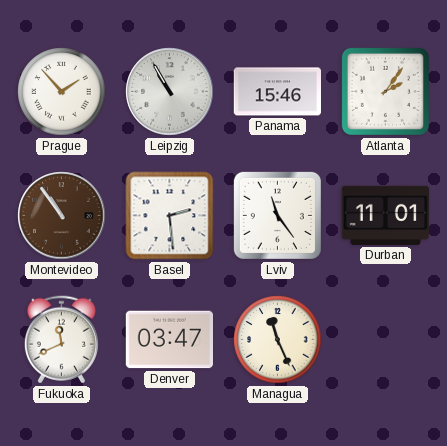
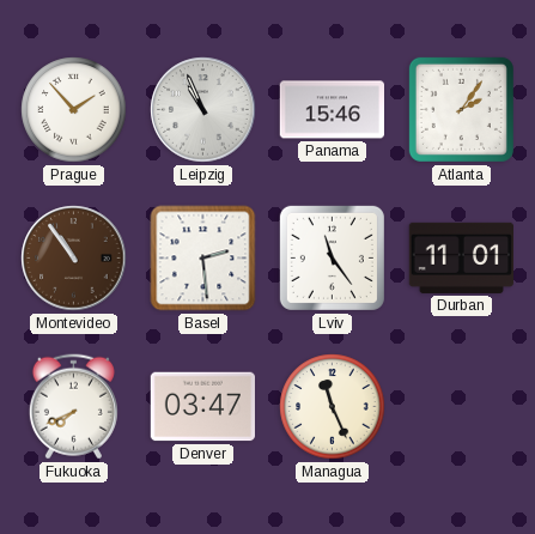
Leipzig: 10:55 -> 10:56
Fukuoka: 11:41 -> 7:41
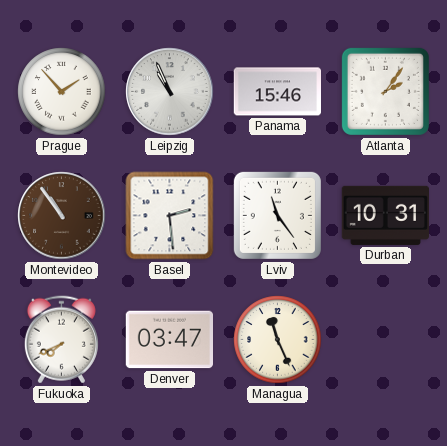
Durban: 11:01 -> 10:31
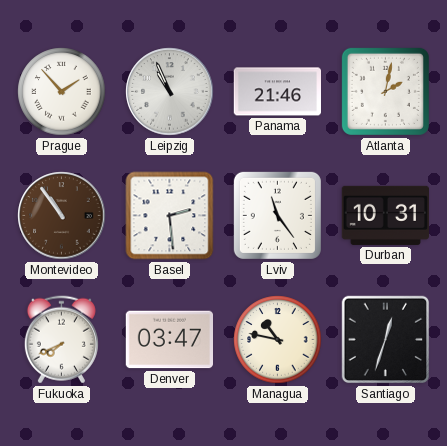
Panama: 15:46 -> 21:46
Atlanta: 2:06 -> 2:02
Managua: 11:26 -> 10:47
Santiago: none -> 12:33
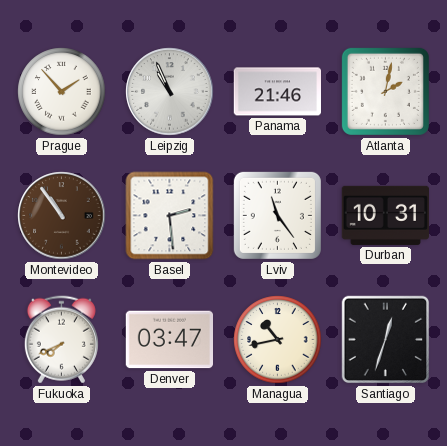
Managua: 10:47 -> 10:43
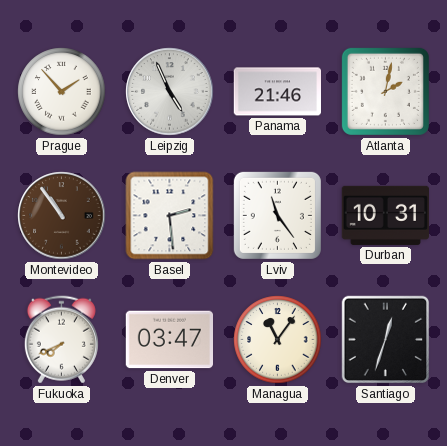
Leipzig: 10:56 -> 4:56
Managua: 10:43 -> 11:06
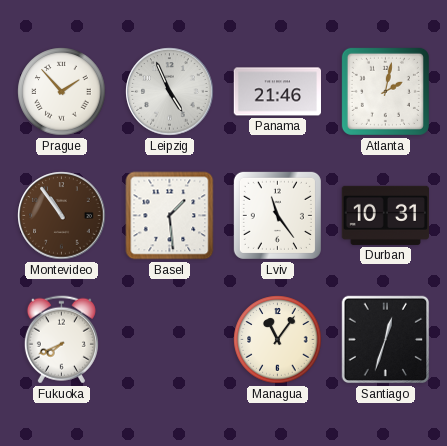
Basel: 2:29 -> 1:29
Denver: 03:47 -> none
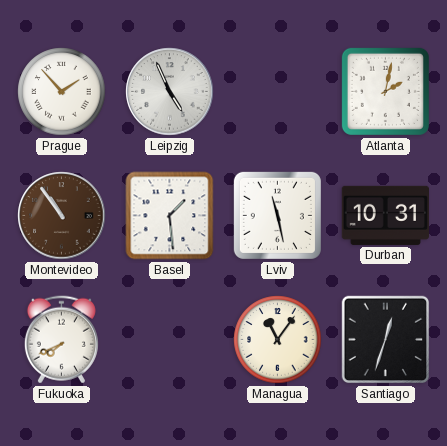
Panama: 21:46 -> none
Lviv: 11:24 -> 11:28
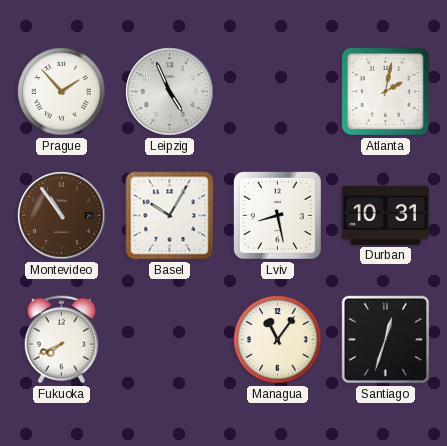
Basel: 1:29 -> 10:05
Lviv: 11:28 -> 8:28
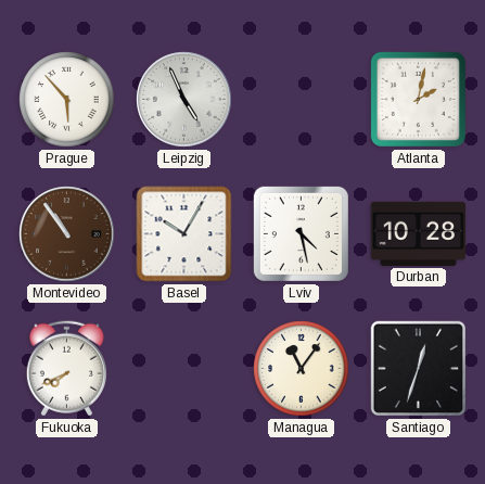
Prague: 1:53 -> 5:53
Lviv: 8:28 -> 4:28
Durban: 10:31 -> 10:28
